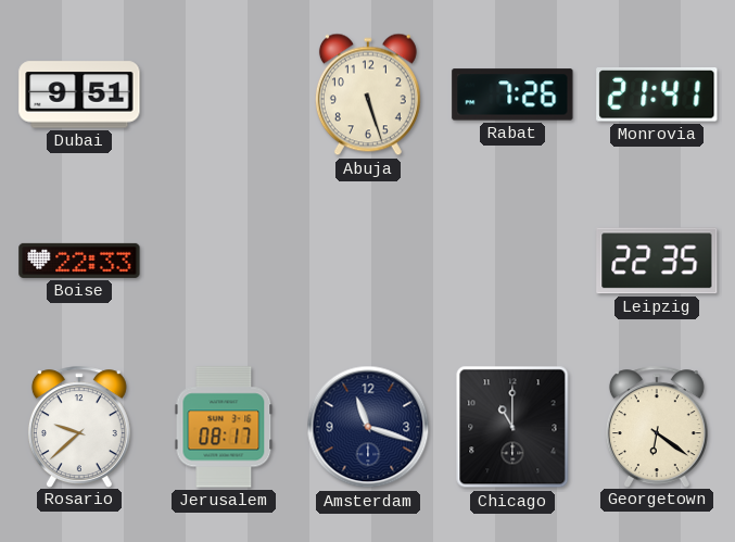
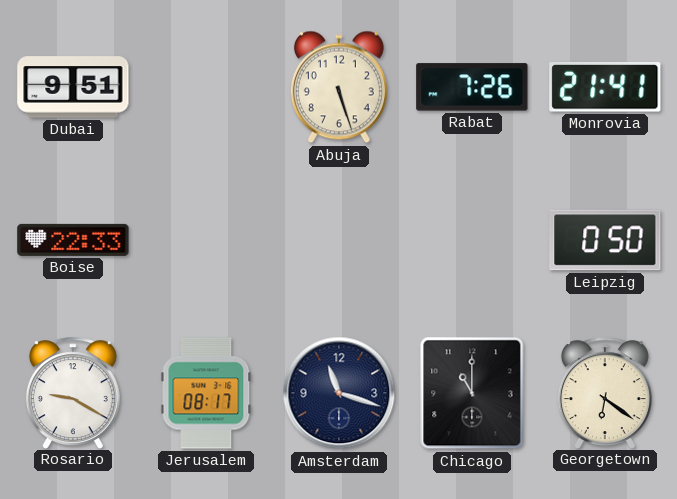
Leipzig: 22:35 -> 0:50
Rosario: 9:38 -> 9:20
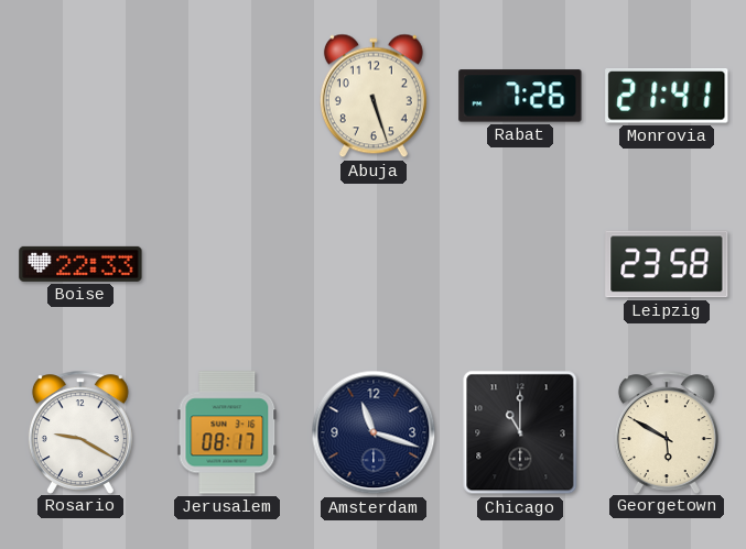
Dubai: 9:51 -> none
Leipzig: 0:50 -> 23:58
Georgetown: 6:21 -> 5:50
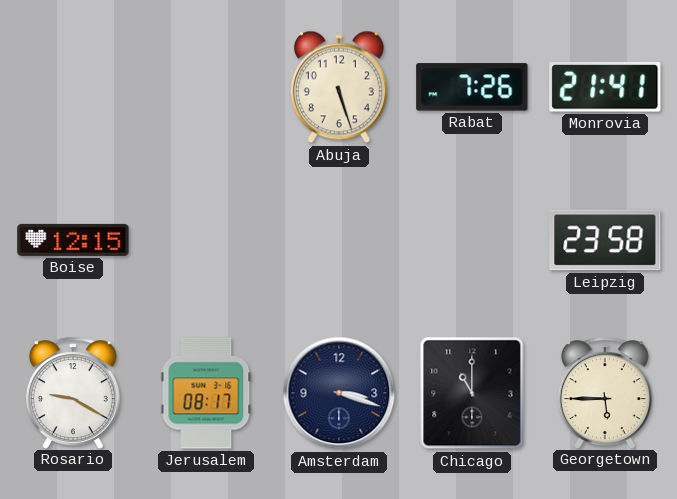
Boise: 22:33 -> 12:15
Amsterdam: 11:18 -> 3:18
Georgetown: 5:50 -> 5:45
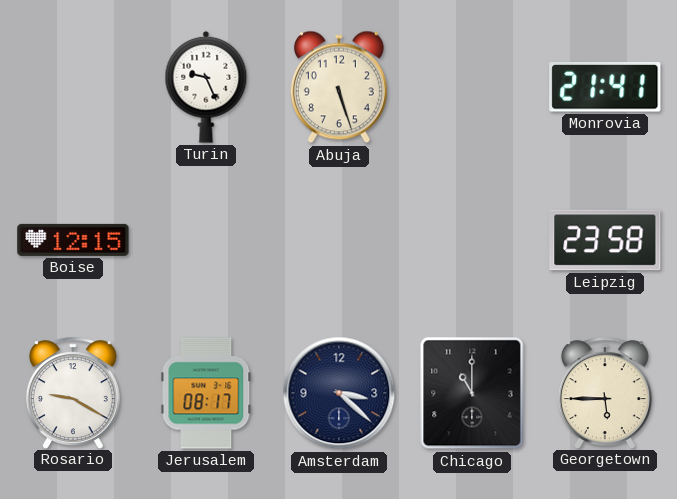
Turin: none -> 9:26
Rabat: 7:26 -> none
Amsterdam: 3:18 -> 3:22
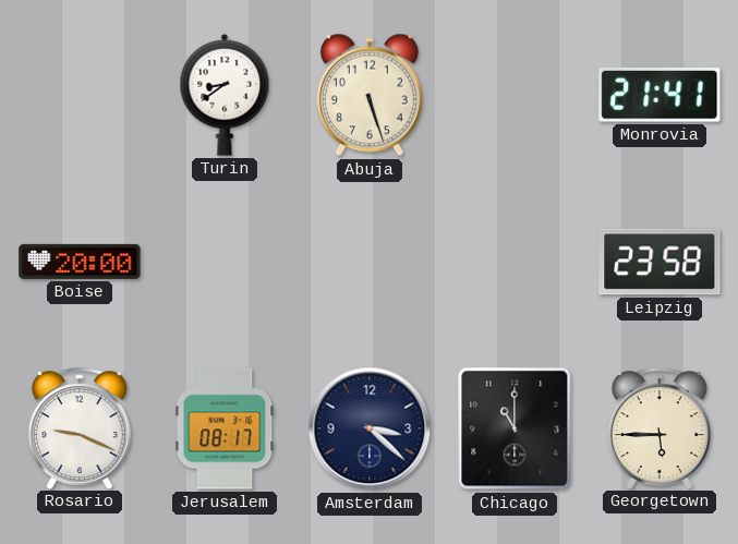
Turin: 9:26 -> 8:39
Boise: 12:15 -> 20:00
Rosario: 9:20 -> 9:19
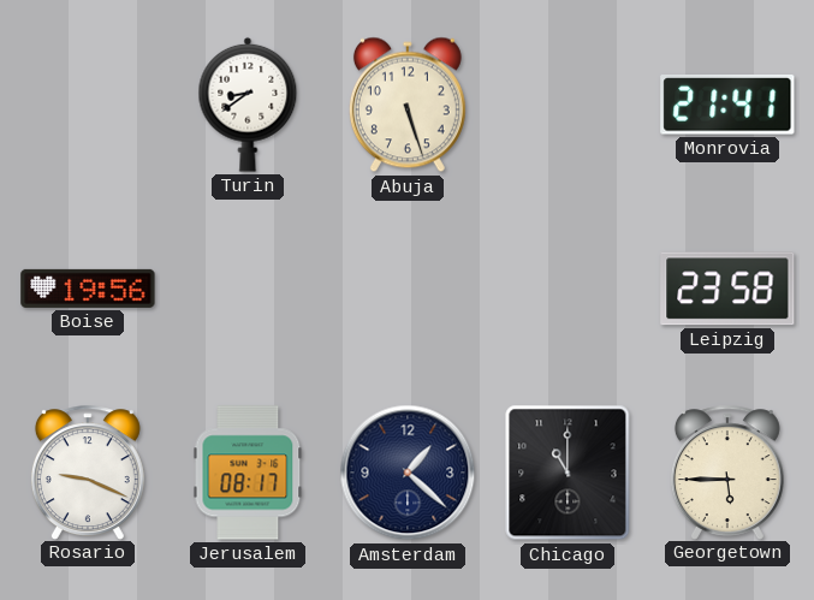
Boise: 20:00 -> 19:56
Amsterdam: 3:22 -> 1:22
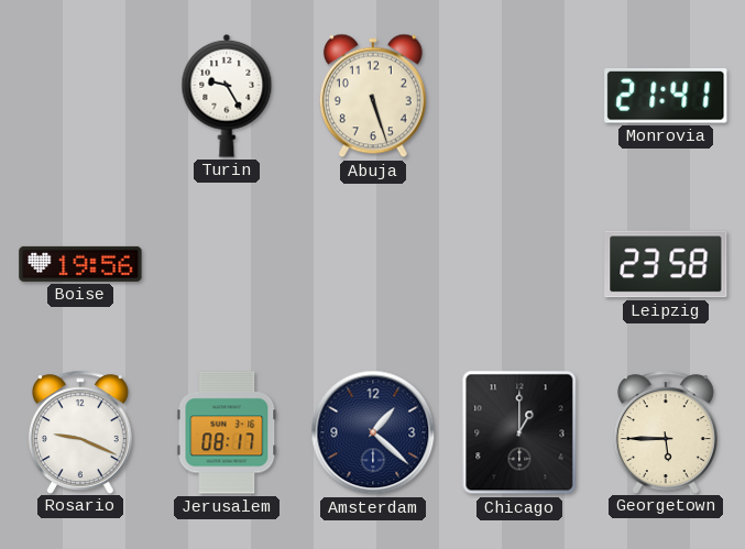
Turin: 8:39 -> 9:25
Chicago: 11:00 -> 1:00
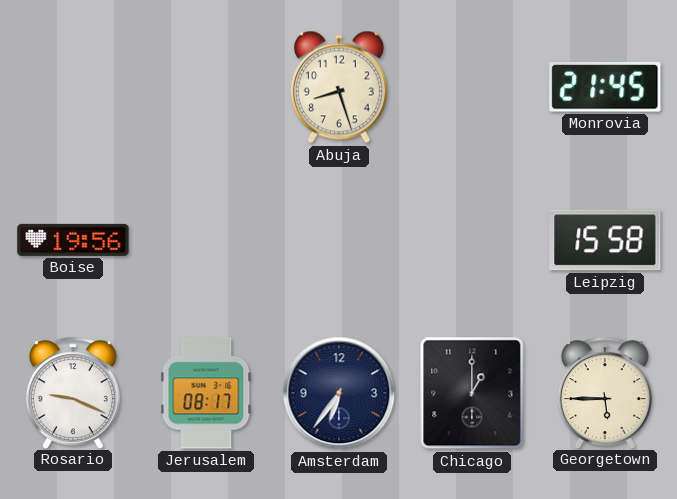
Turin: 9:25 -> none
Abuja: 5:27 -> 8:27
Monrovia: 21:41 -> 21:45
Leipzig: 23:58 -> 15:58
Amsterdam: 1:22 -> 6:36
